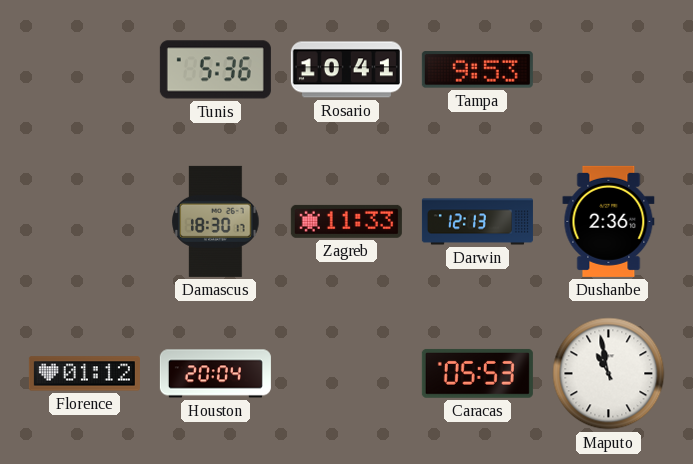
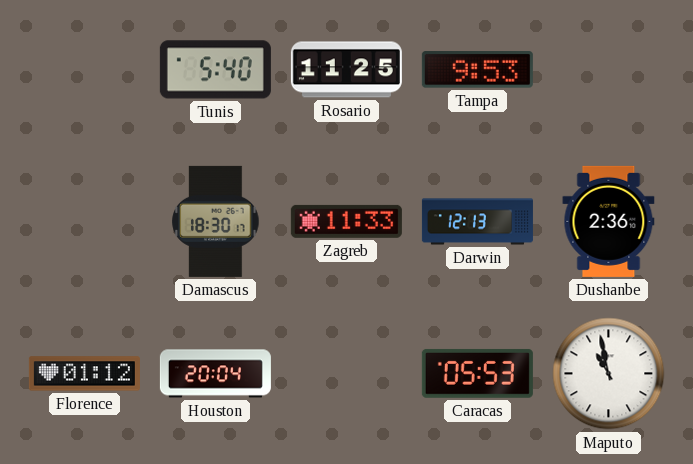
Tunis: 5:36 -> 5:40
Rosario: 10:41 -> 11:25
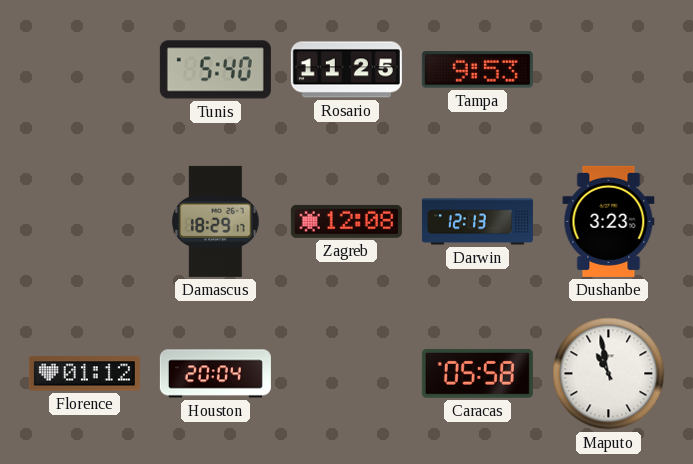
Damascus: 18:30 -> 18:29
Zagreb: 11:33 -> 12:08
Dushanbe: 2:36 -> 3:23
Caracas: 05:53 -> 05:58
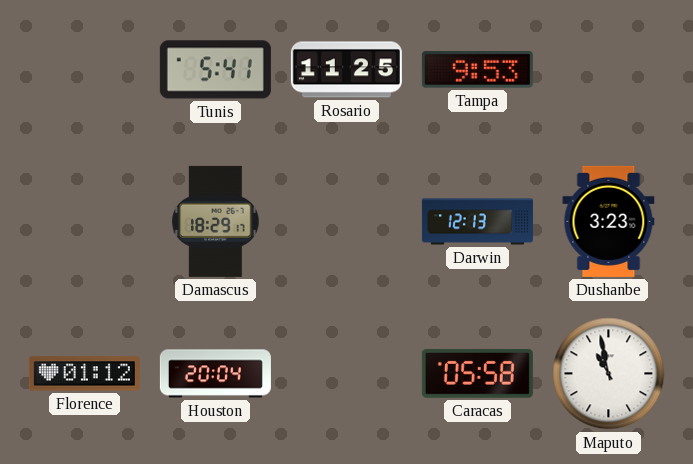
Tunis: 5:40 -> 5:41
Zagreb: 12:08 -> none
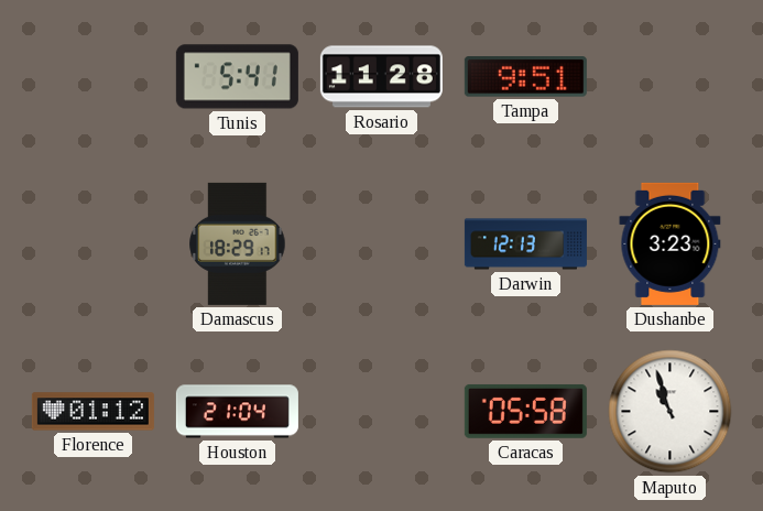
Rosario: 11:25 -> 11:28
Tampa: 9:53 -> 9:51
Houston: 20:04 -> 21:04
Maputo: 10:58 -> 10:57
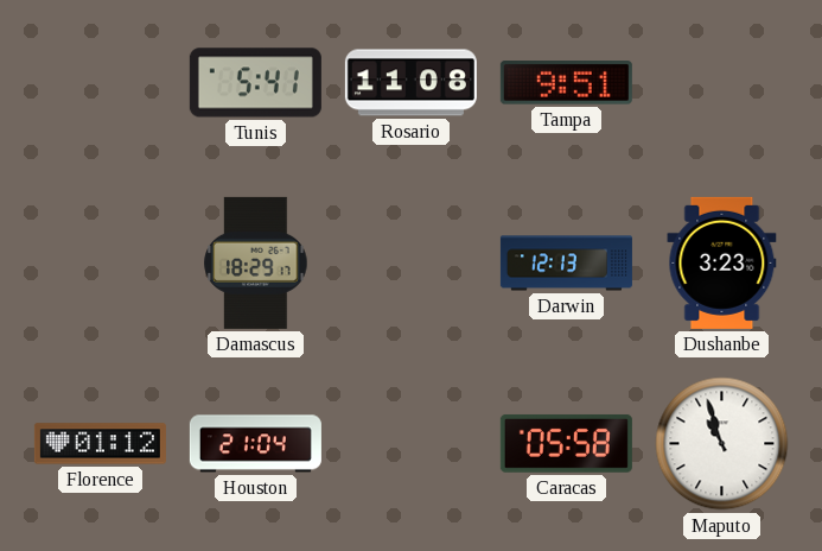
Rosario: 11:28 -> 11:08
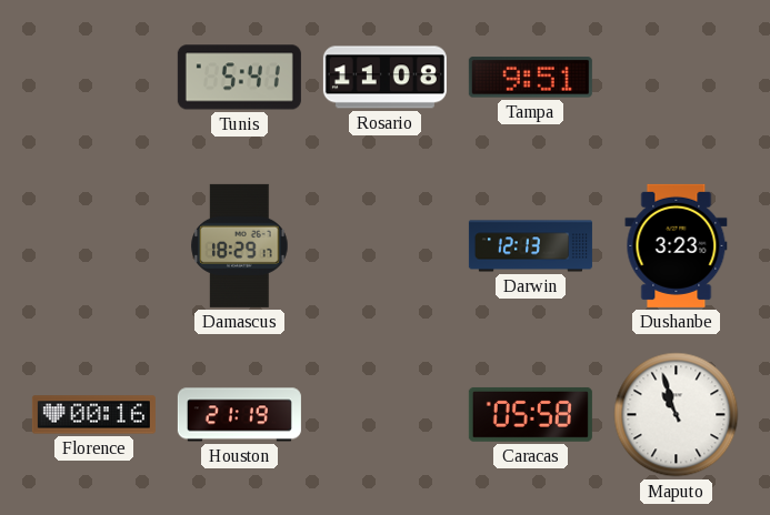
Florence: 01:12 -> 00:16
Houston: 21:04 -> 21:19
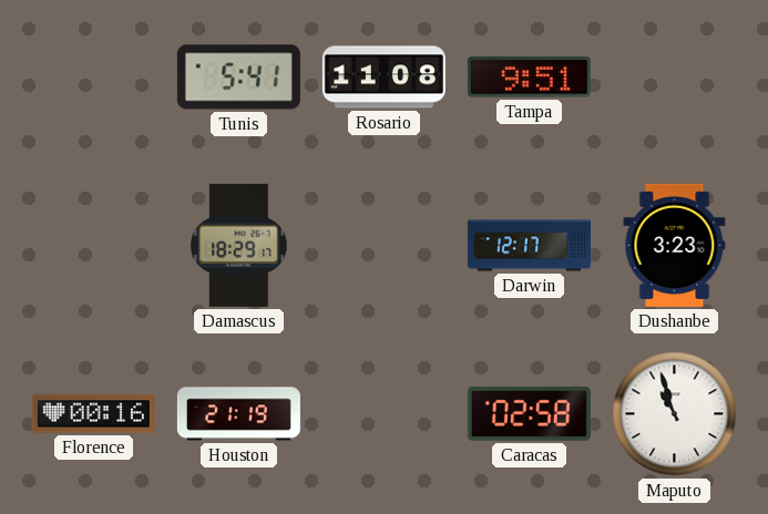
Darwin: 12:13 -> 12:17
Caracas: 05:58 -> 02:58
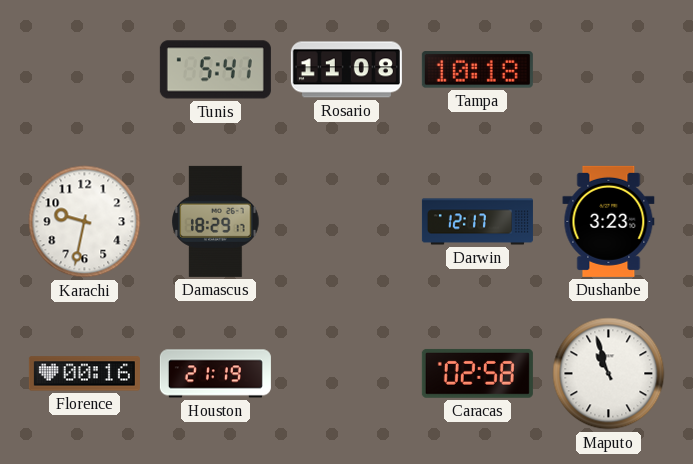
Tampa: 9:51 -> 10:18
Karachi: none -> 9:32
